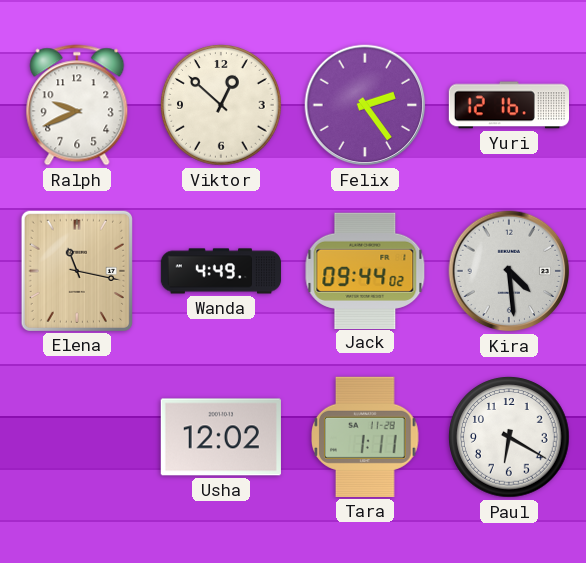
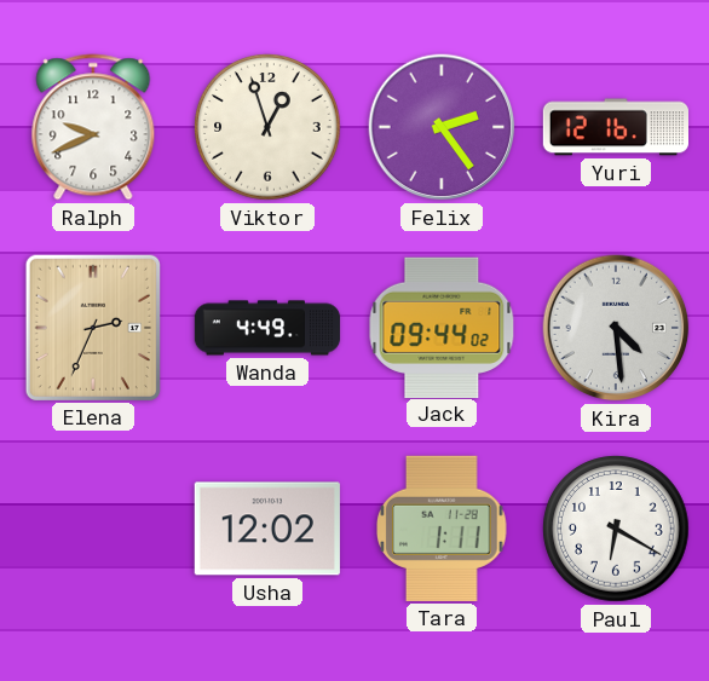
Viktor: 12:52 -> 12:57
Elena: 11:17 -> 2:34
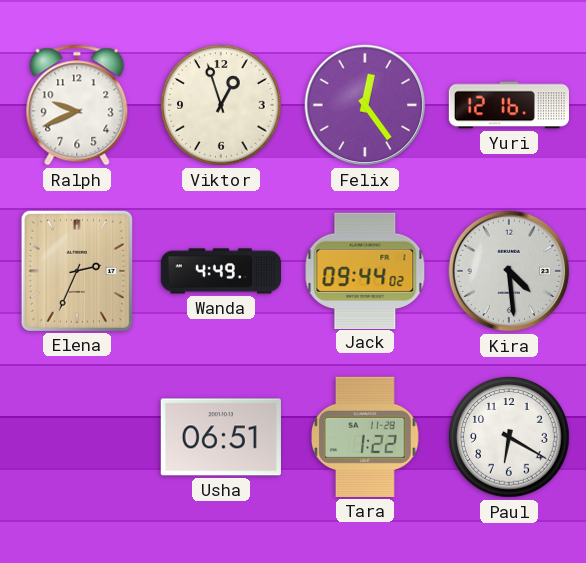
Felix: 2:24 -> 12:24
Usha: 12:02 -> 06:51
Tara: 1:11 -> 1:22
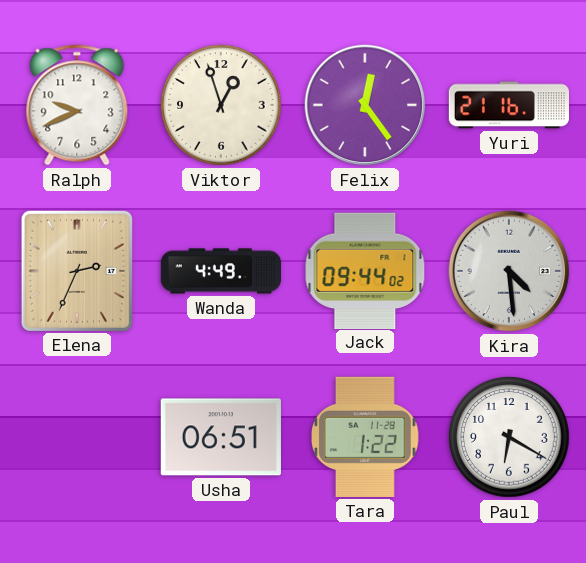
Yuri: 12:16 -> 21:16
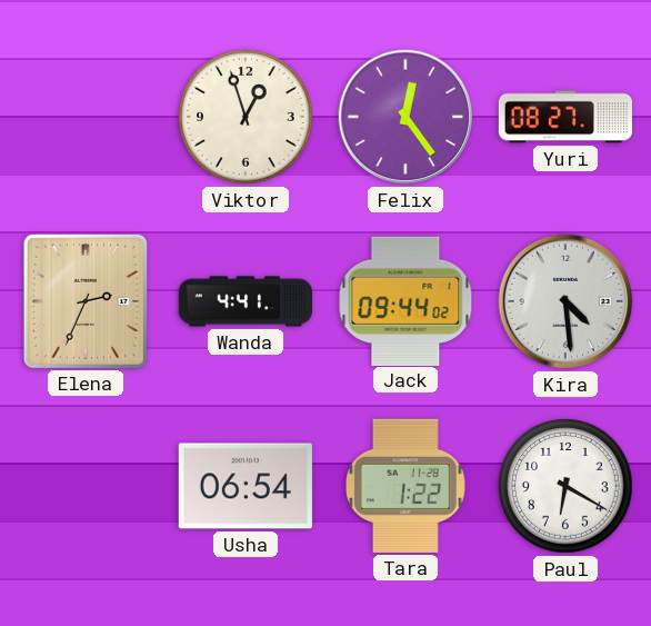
Ralph: 9:41 -> none
Yuri: 21:16 -> 08:27
Wanda: 4:49 -> 4:41
Usha: 06:51 -> 06:54
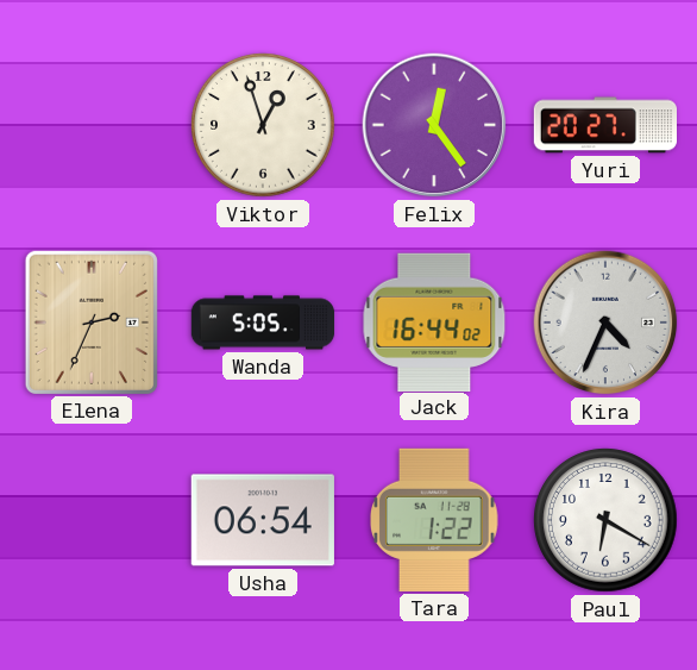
Yuri: 08:27 -> 20:27
Wanda: 4:41 -> 5:05
Jack: 09:44 -> 16:44
Kira: 4:29 -> 4:34
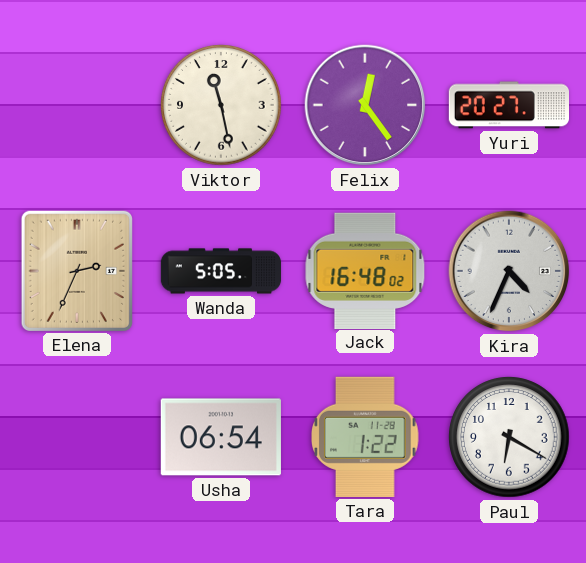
Viktor: 12:57 -> 11:28
Jack: 16:44 -> 16:48
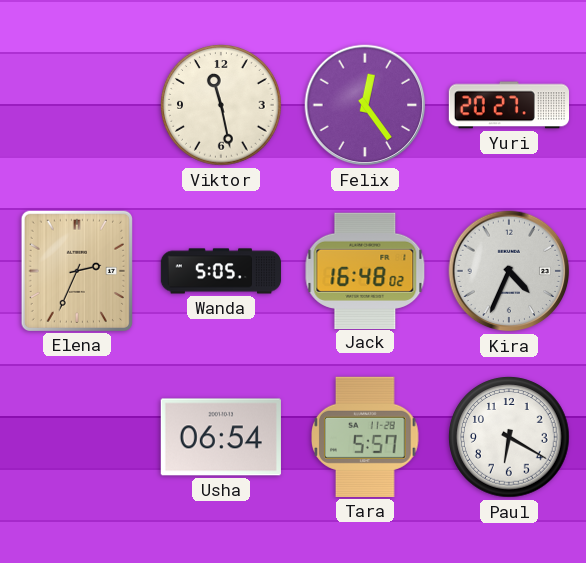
Tara: 1:22 -> 5:57
